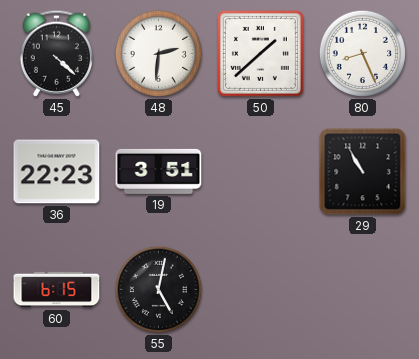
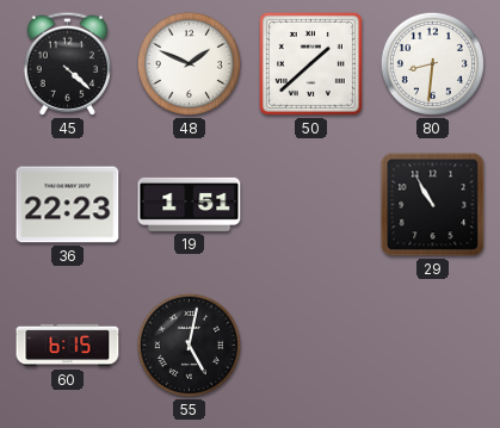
48: 2:31 -> 1:49
80: 8:26 -> 8:31
19: 3:51 -> 1:51
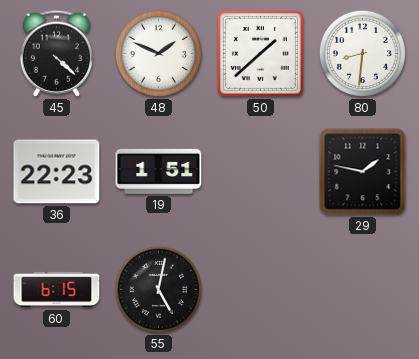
29: 10:55 -> 1:47
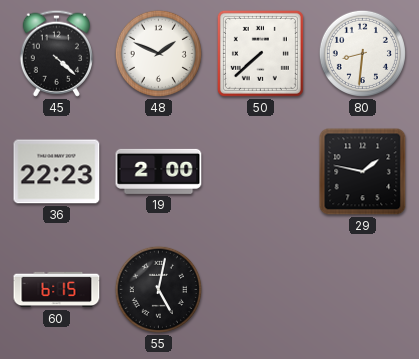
50: 1:38 -> 7:38
19: 1:51 -> 2:00
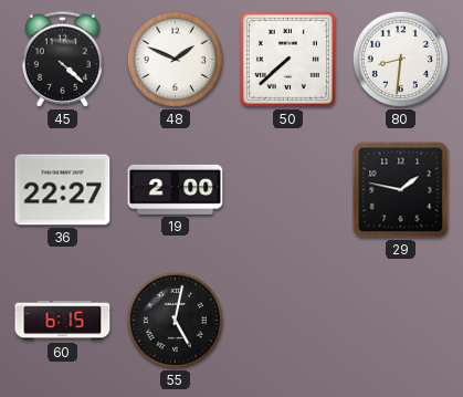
36: 22:23 -> 22:27
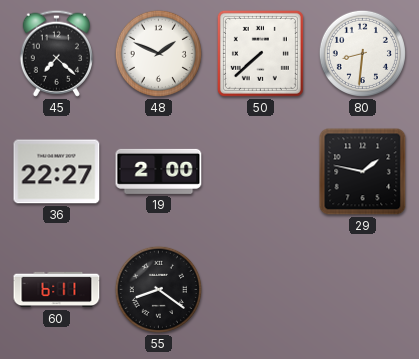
45: 4:22 -> 7:22
60: 6:15 -> 6:11
55: 5:02 -> 8:21
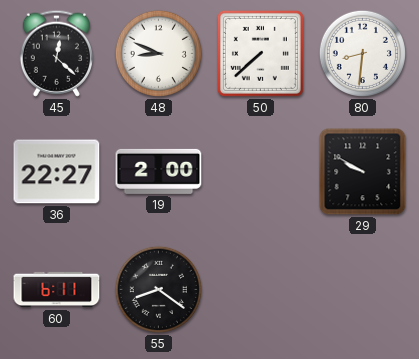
45: 7:22 -> 12:22
48: 1:49 -> 8:49
29: 1:47 -> 9:50
